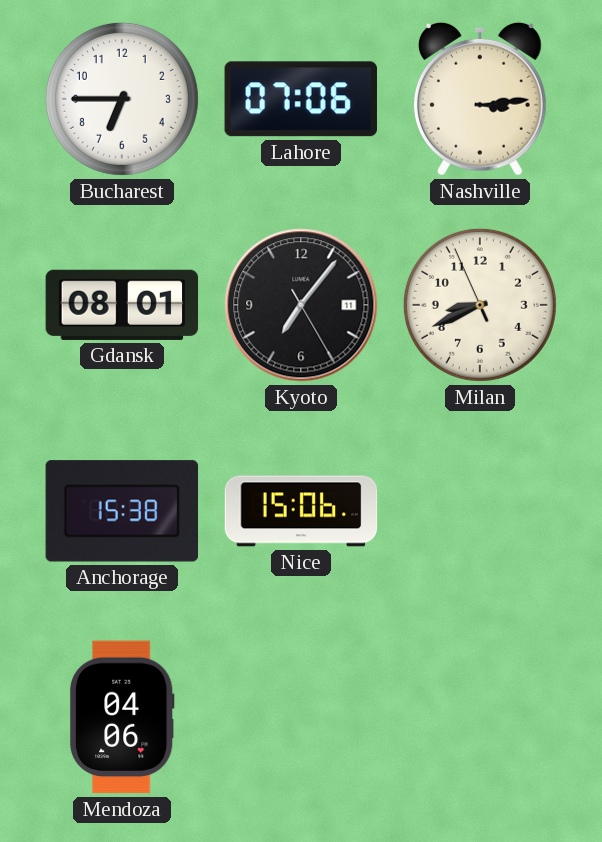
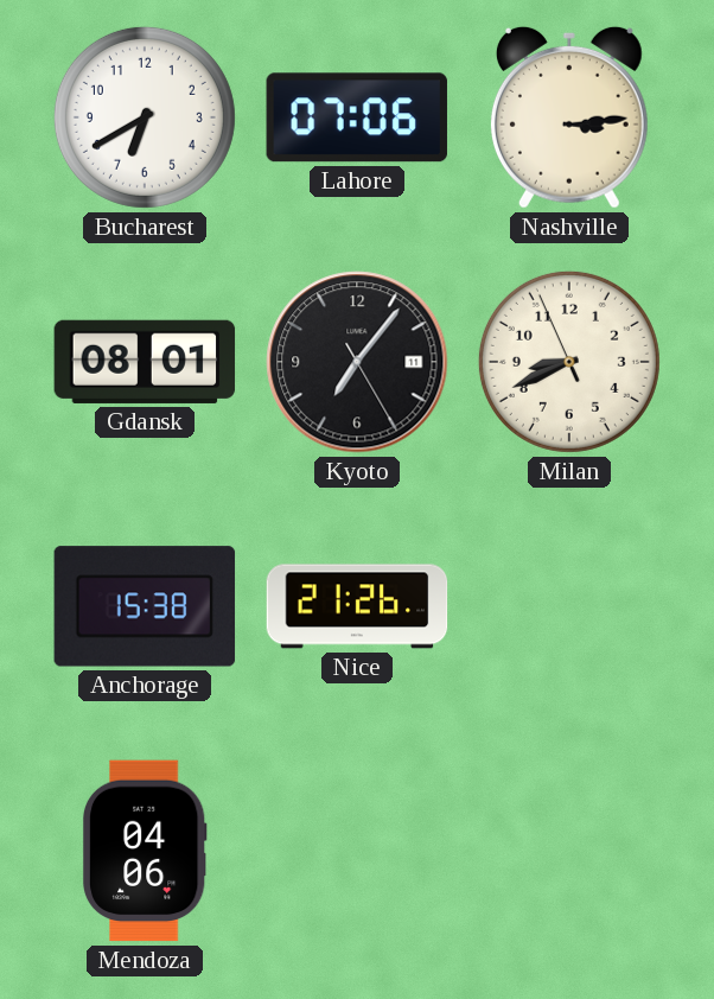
Bucharest: 6:45 -> 6:40
Nice: 15:06 -> 21:26
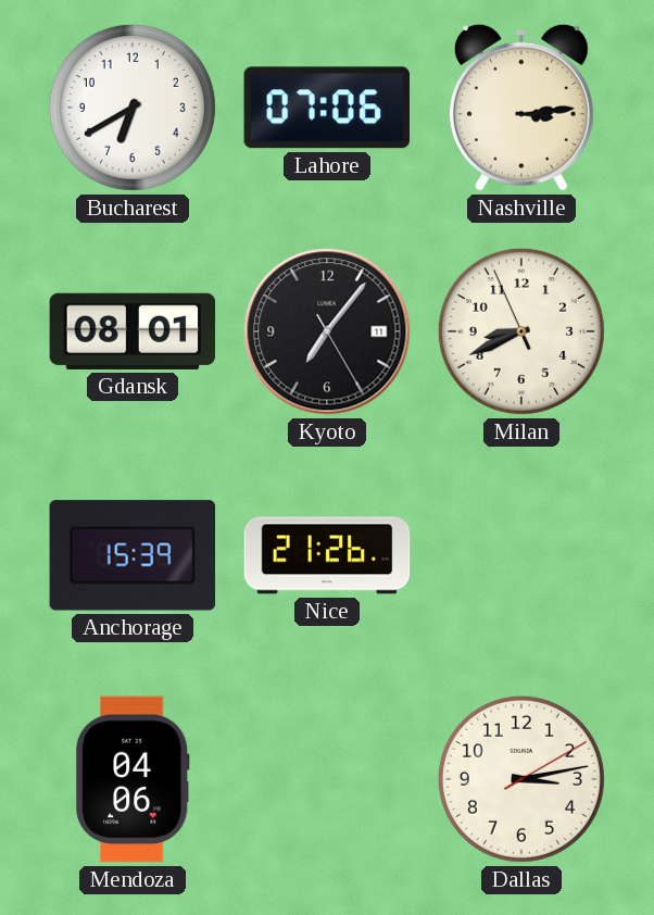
Anchorage: 15:38 -> 15:39
Dallas: none -> 3:13
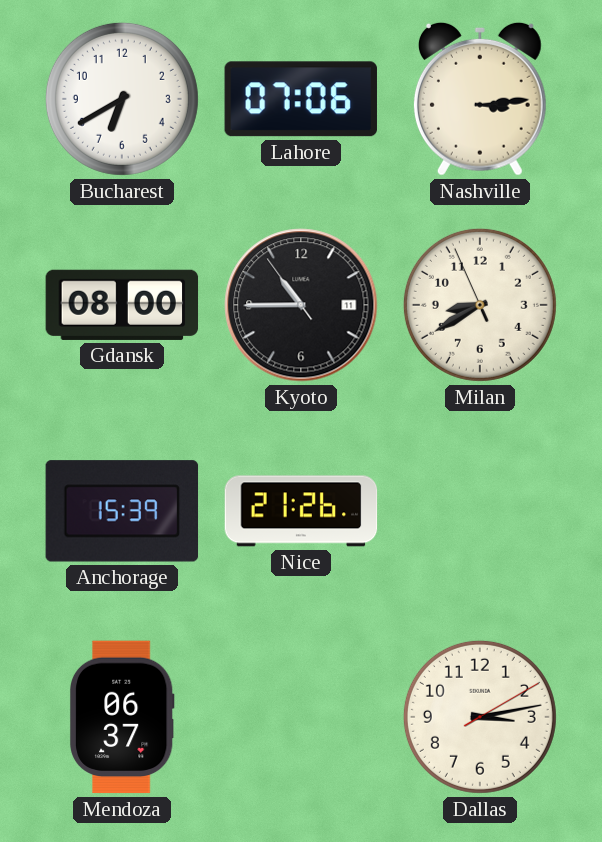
Gdansk: 08:01 -> 08:00
Kyoto: 7:06 -> 10:44
Milan: 8:40 -> 8:39
Mendoza: 04:06 -> 06:37
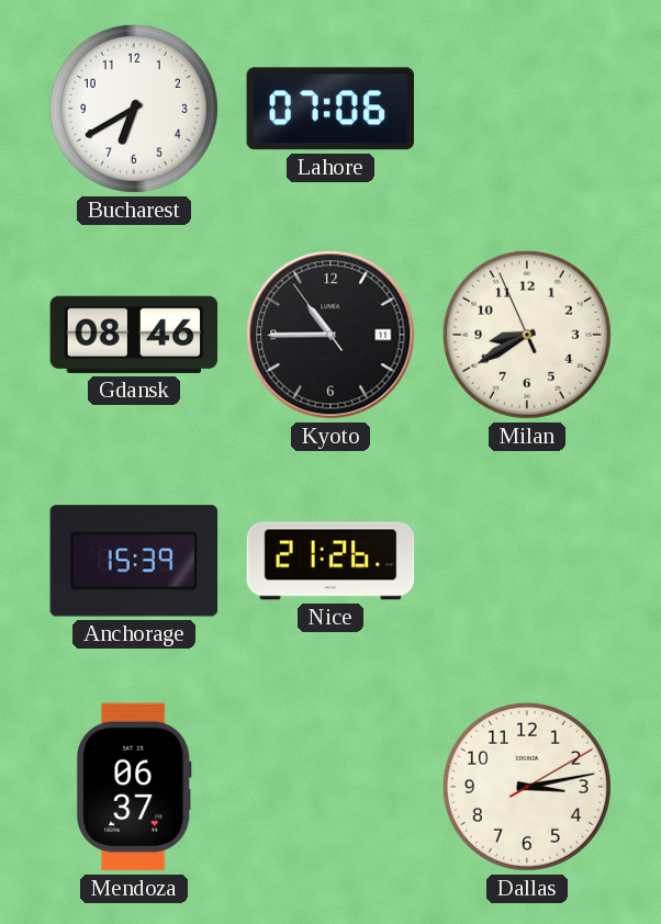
Nashville: 3:14 -> none
Gdansk: 08:00 -> 08:46
